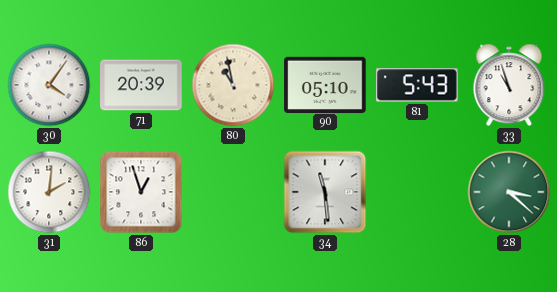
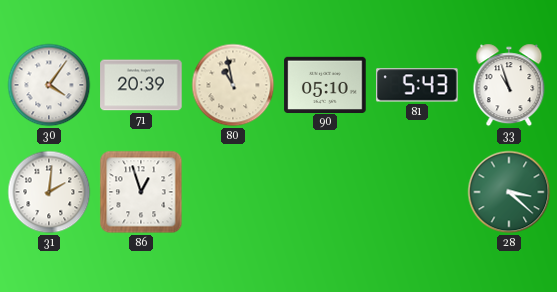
34: 11:29 -> none
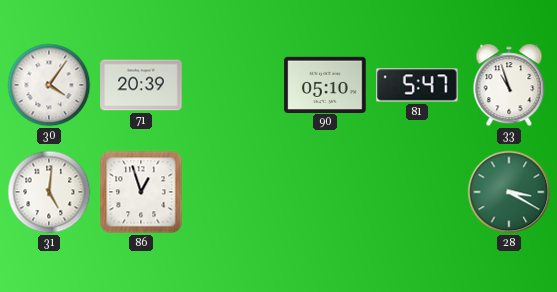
80: 10:58 -> none
81: 5:43 -> 5:47
31: 2:01 -> 5:01
28: 3:22 -> 3:20
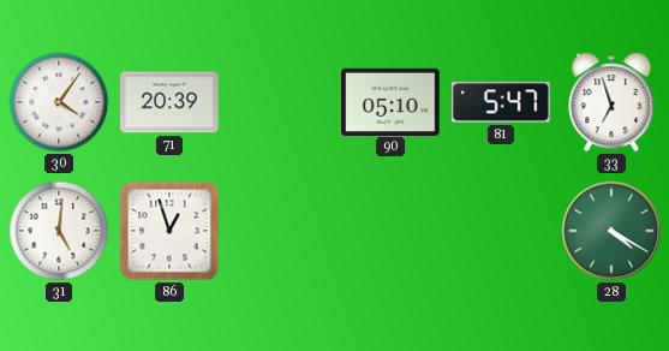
33: 10:57 -> 6:57
28: 3:20 -> 4:20
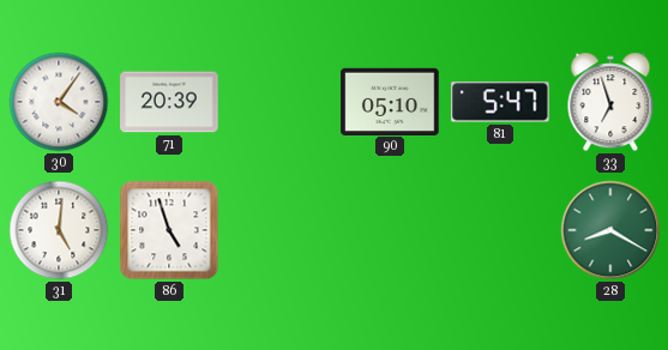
86: 12:57 -> 4:57
28: 4:20 -> 8:20
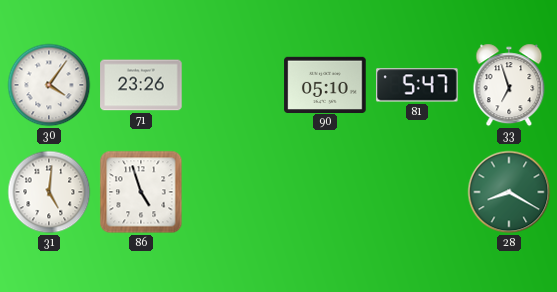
71: 20:39 -> 23:26
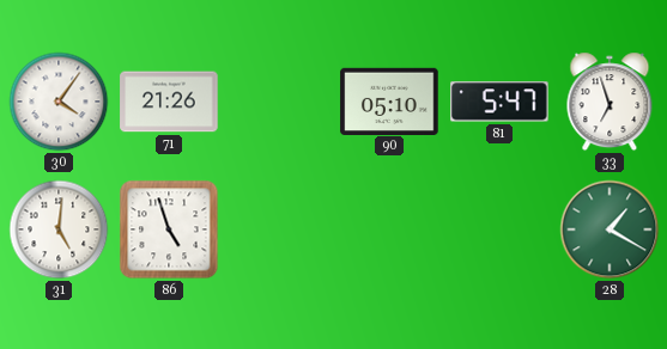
71: 23:26 -> 21:26
28: 8:20 -> 1:20
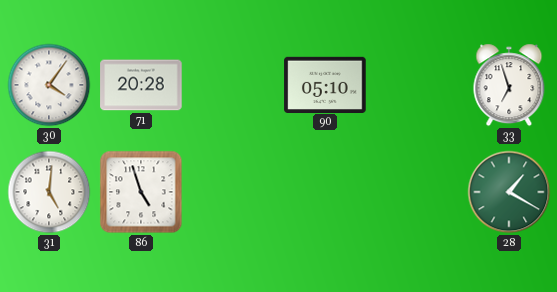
71: 21:26 -> 20:28
81: 5:47 -> none
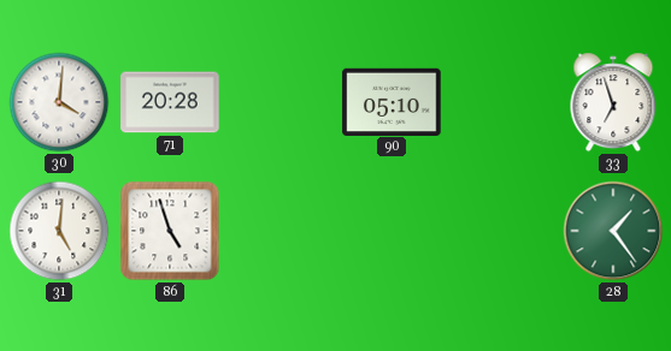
30: 4:06 -> 4:01
28: 1:20 -> 1:24
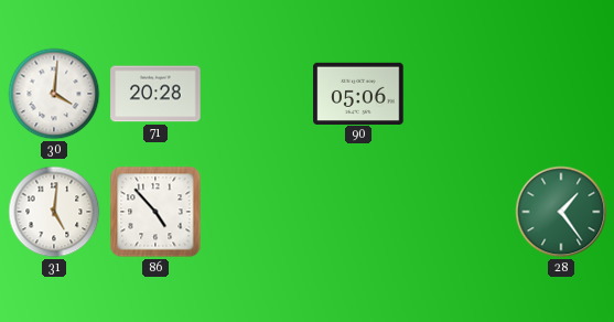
90: 05:10 -> 05:06
33: 6:57 -> none
86: 4:57 -> 4:53
